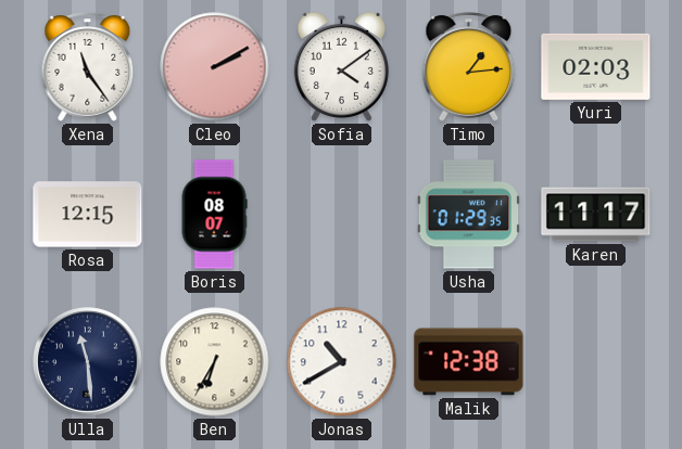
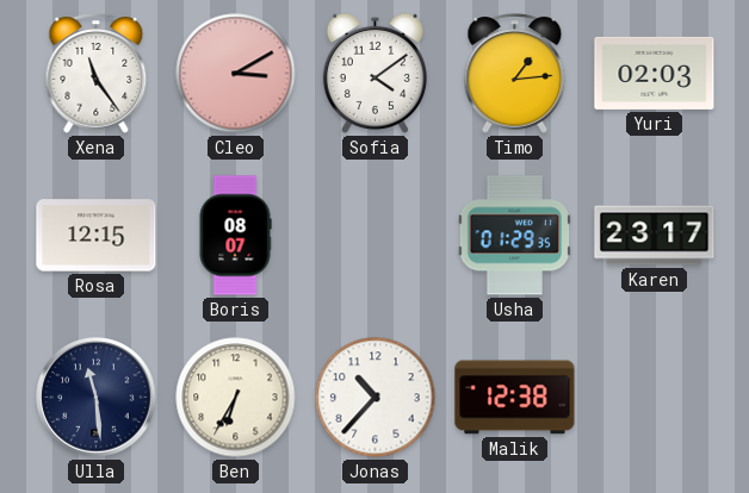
Cleo: 2:10 -> 3:10
Karen: 11:17 -> 23:17
Jonas: 10:40 -> 10:37
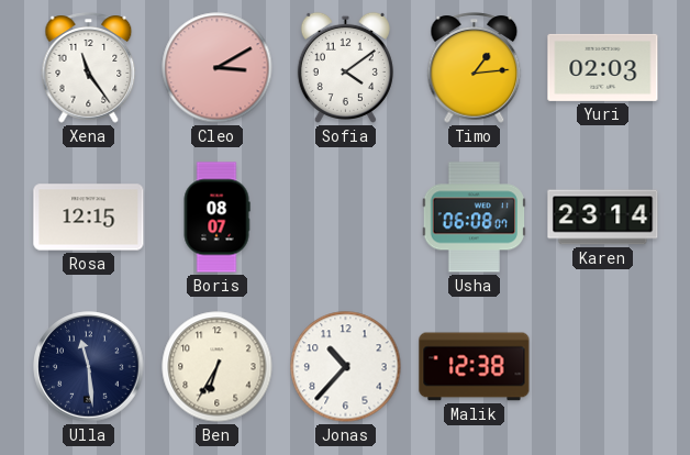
Usha: 01:29 -> 06:08
Karen: 23:17 -> 23:14
